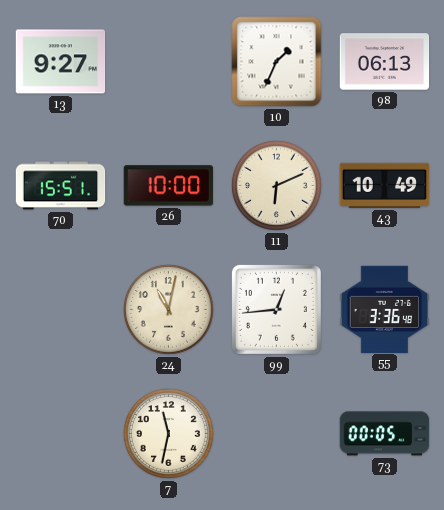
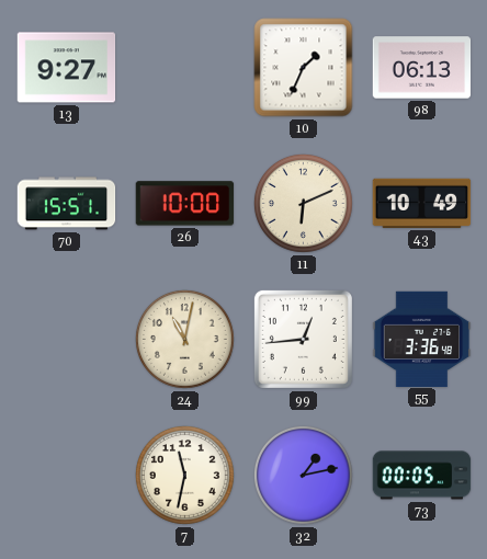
32: none -> 1:13
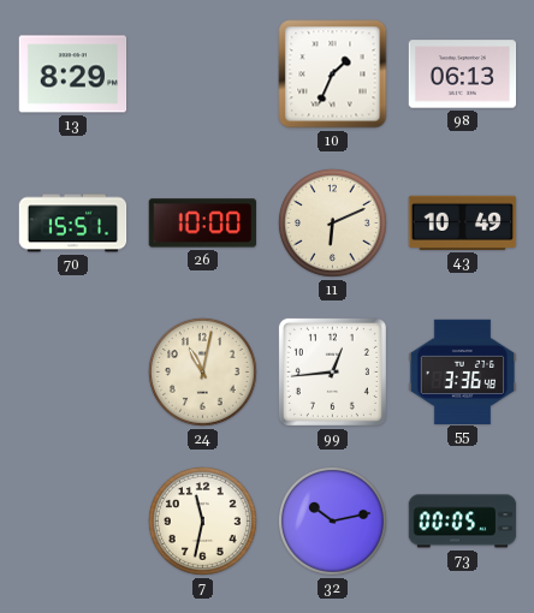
13: 9:27 -> 8:29
32: 1:13 -> 10:13
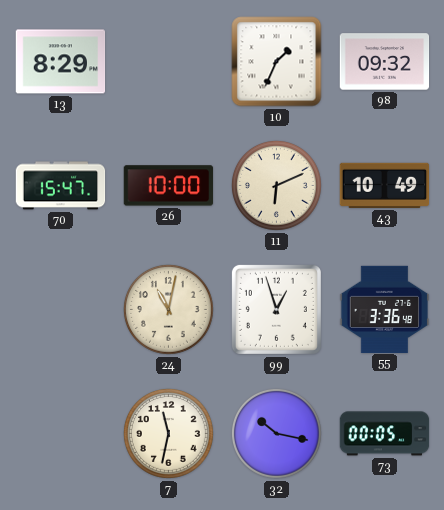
98: 06:13 -> 09:32
70: 15:51 -> 15:47
99: 12:44 -> 12:57
32: 10:13 -> 10:17
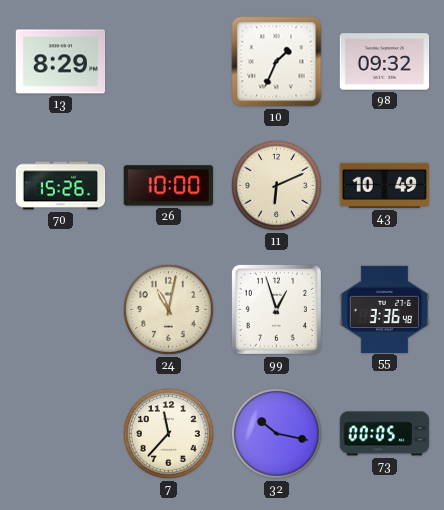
70: 15:47 -> 15:26
7: 11:32 -> 11:37
